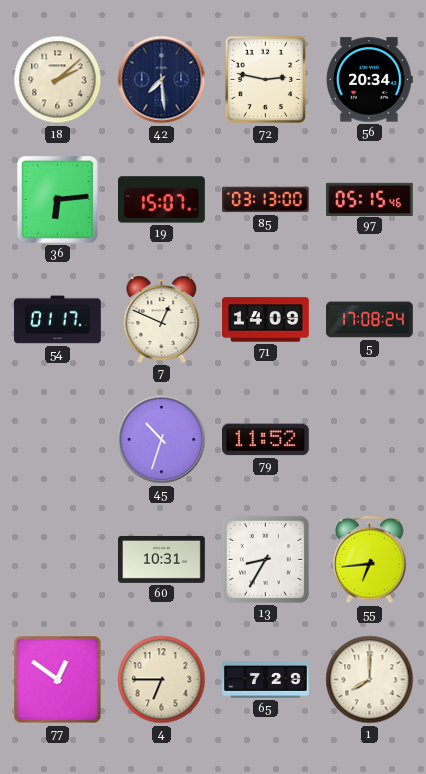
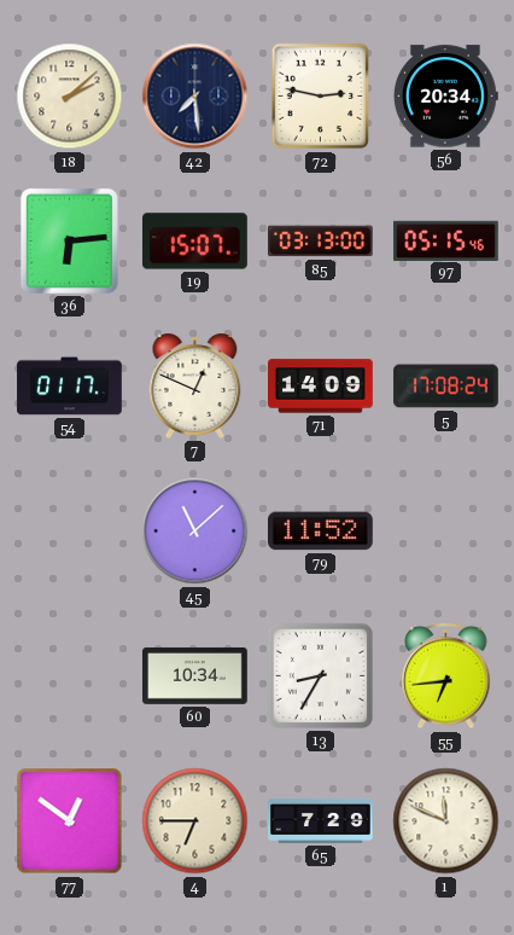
45: 10:33 -> 11:08
60: 10:31 -> 10:34
1: 8:00 -> 11:49
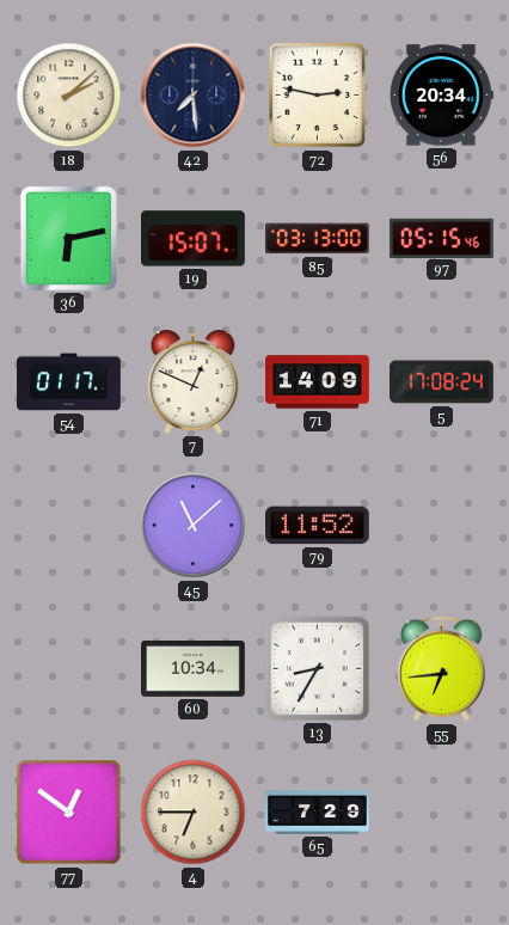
36: 6:14 -> 6:13
1: 11:49 -> none
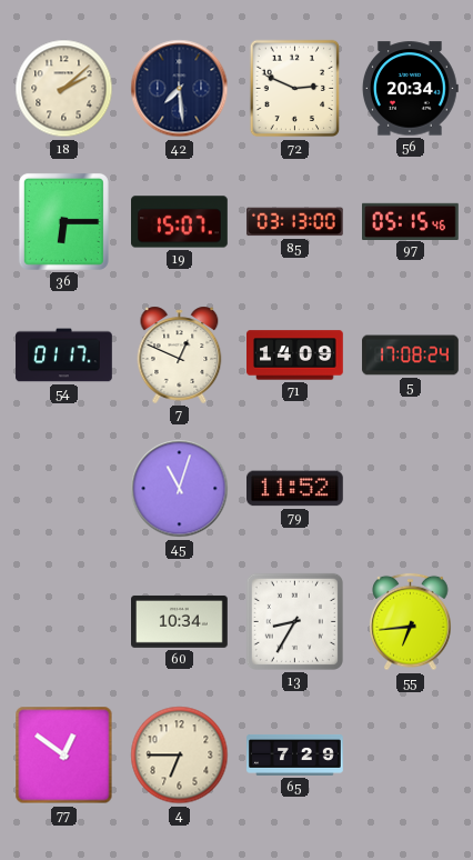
72: 2:47 -> 2:49
36: 6:13 -> 6:15
45: 11:08 -> 11:03
